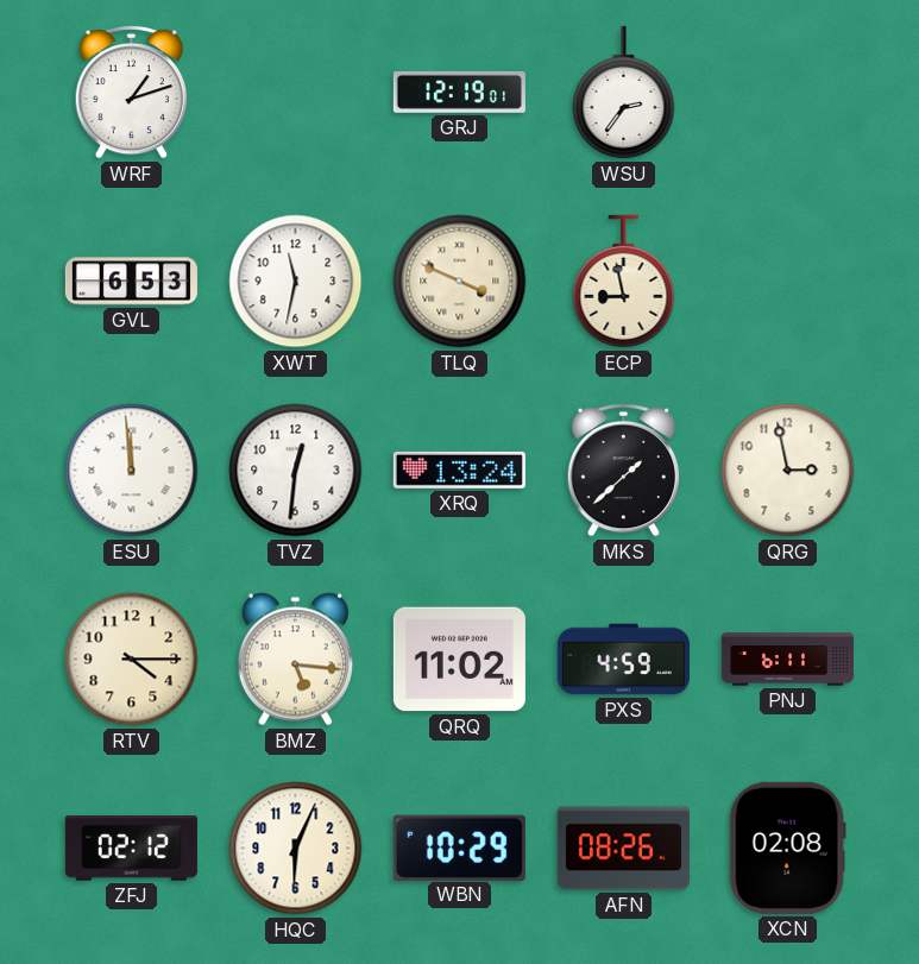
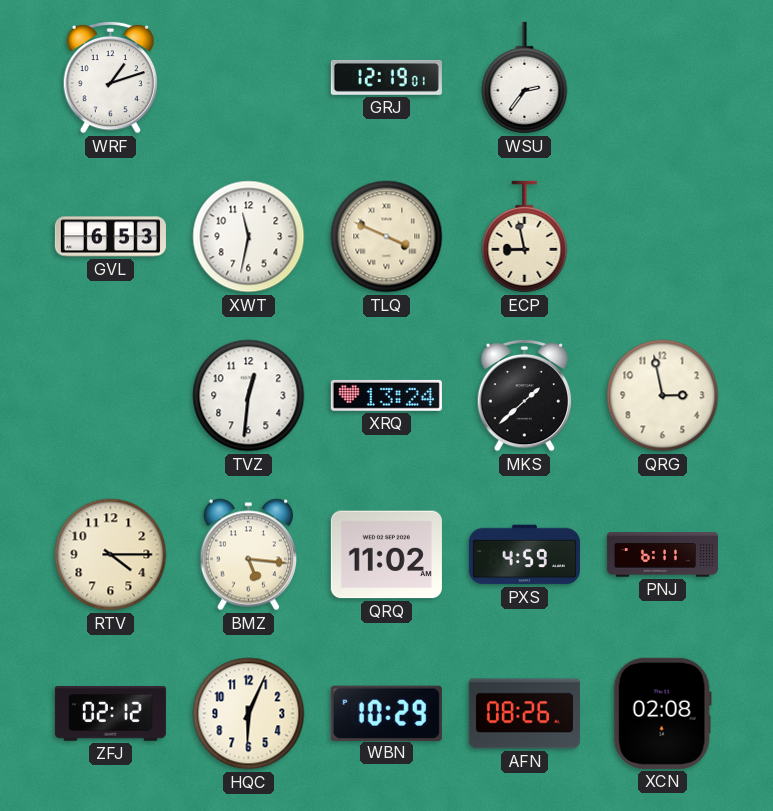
ESU: 11:59 -> none
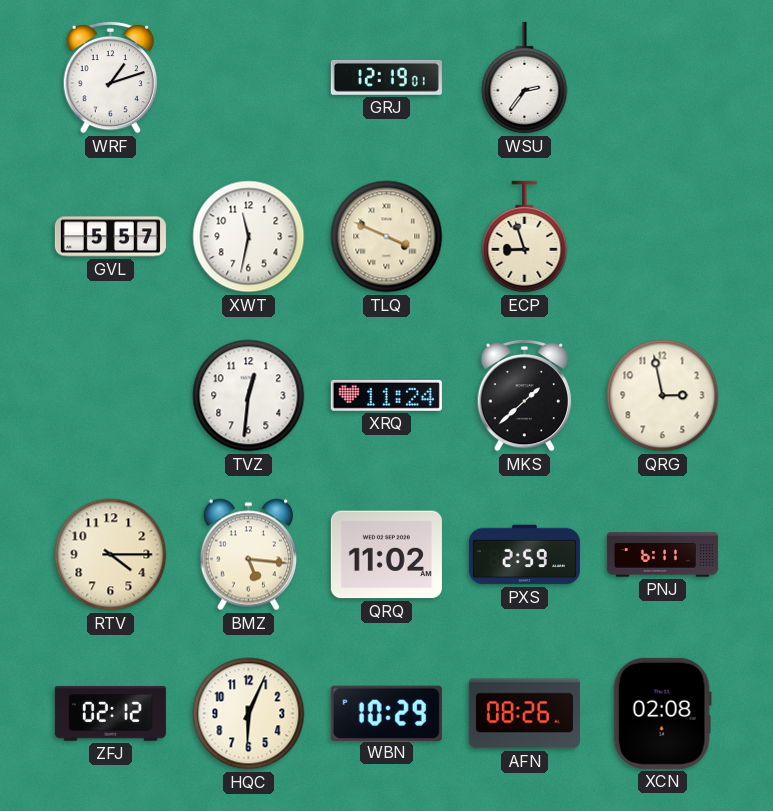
GVL: 6:53 -> 5:57
ECP: 8:58 -> 8:57
XRQ: 13:24 -> 11:24
PXS: 4:59 -> 2:59
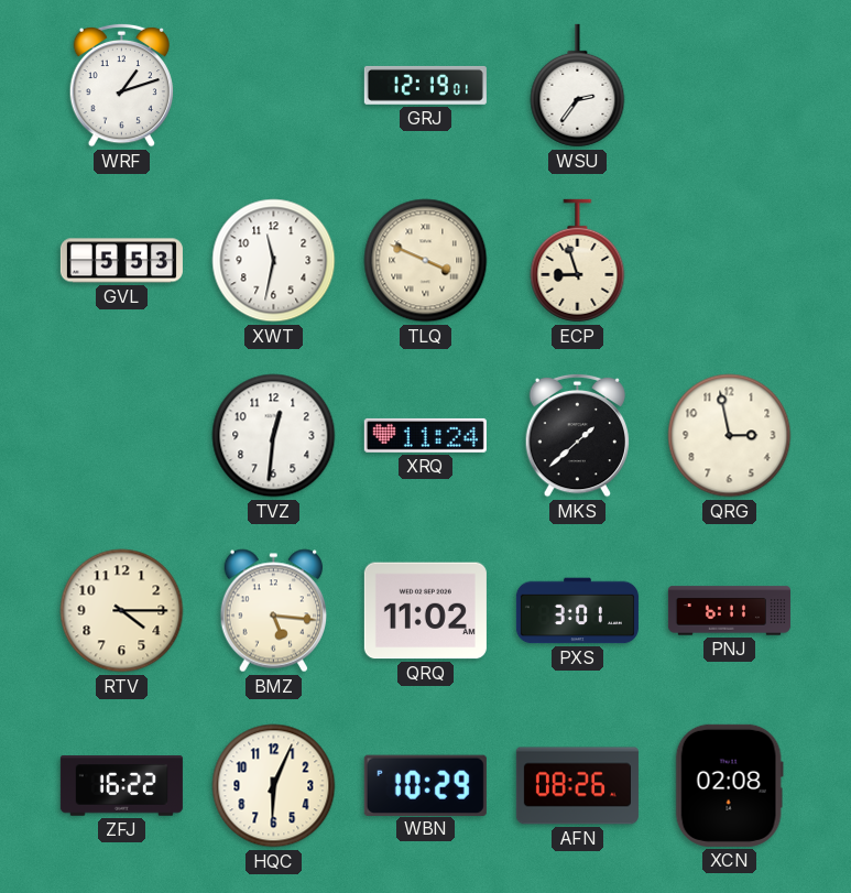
GVL: 5:57 -> 5:53
PXS: 2:59 -> 3:01
ZFJ: 02:12 -> 16:22
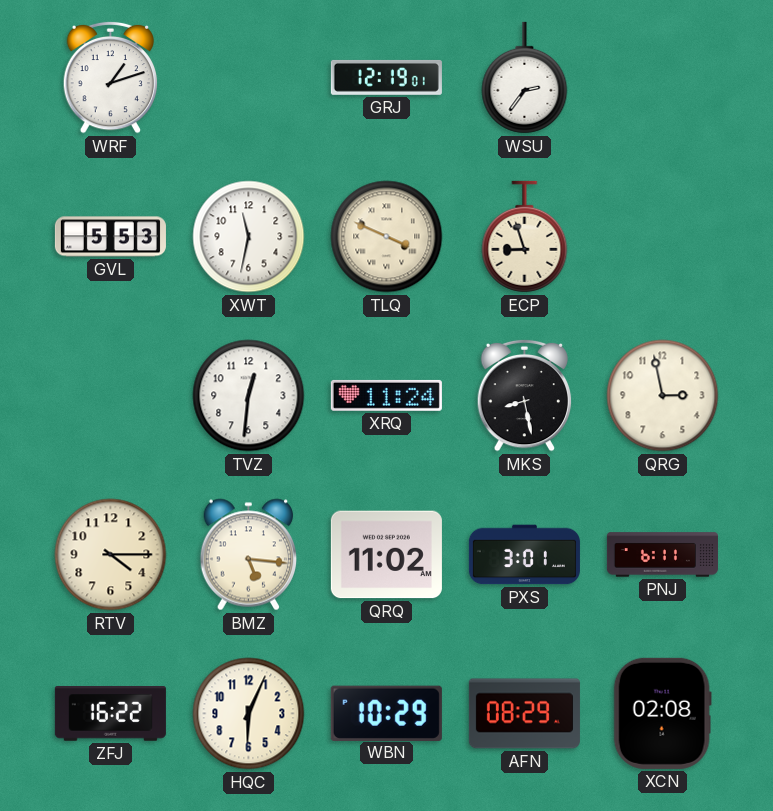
MKS: 1:38 -> 8:28
AFN: 08:26 -> 08:29
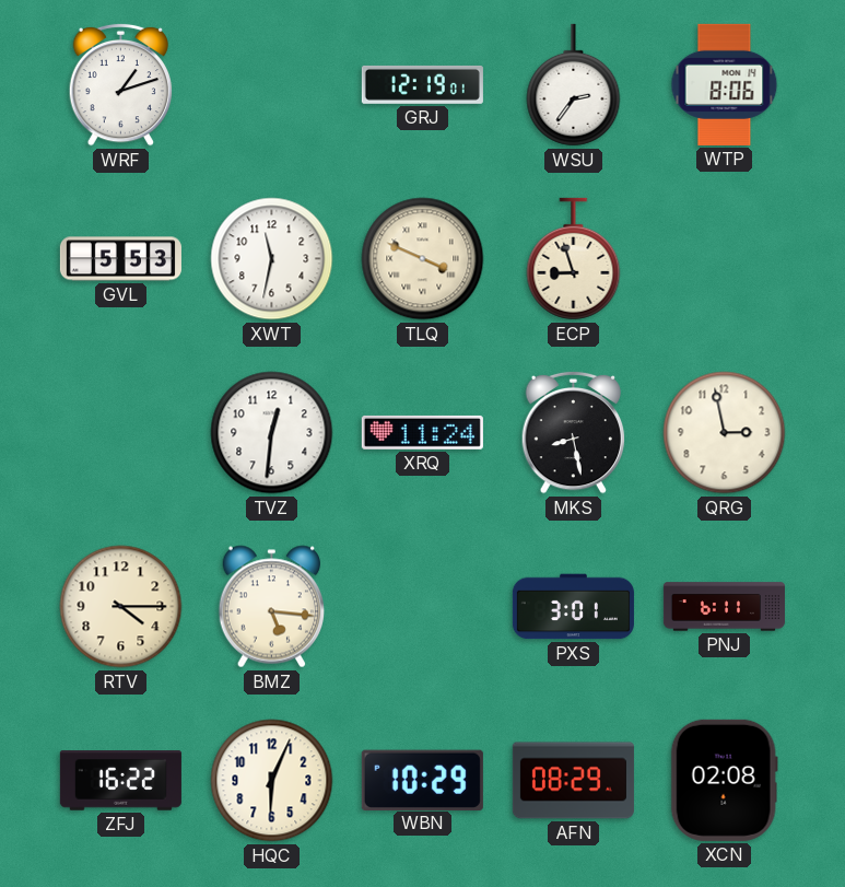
WTP: none -> 8:06
QRQ: 11:02 -> none
